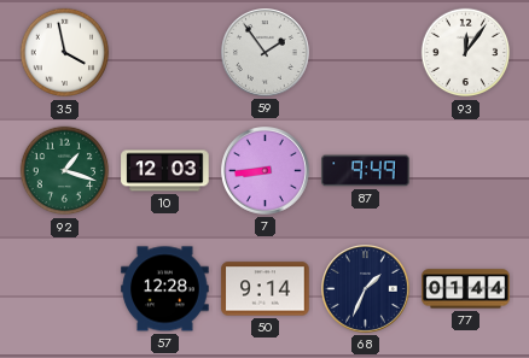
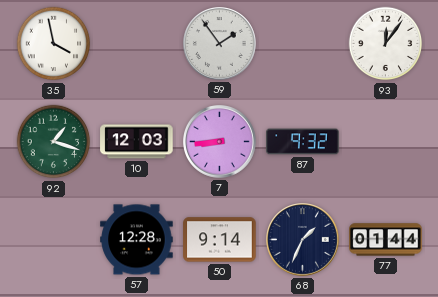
87: 9:49 -> 9:32
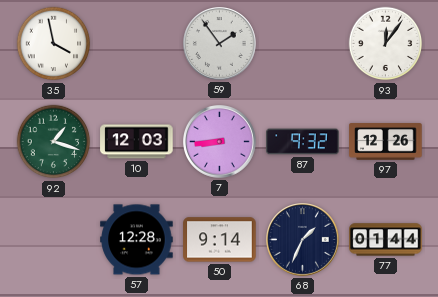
97: none -> 12:26
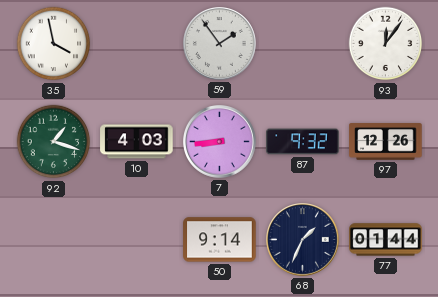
10: 12:03 -> 4:03
57: 12:28 -> none
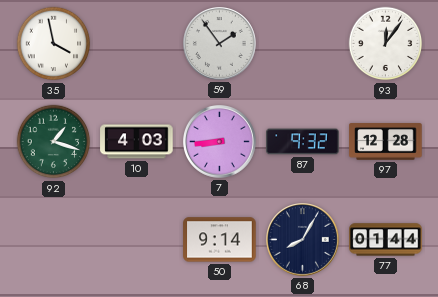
97: 12:26 -> 12:28
68: 1:34 -> 8:05
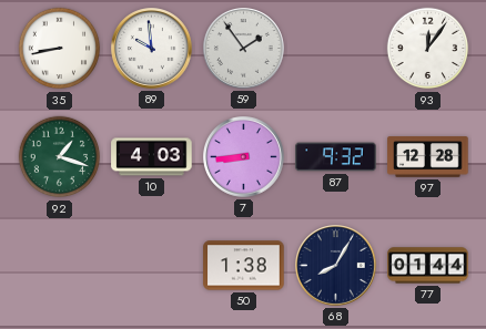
35: 3:58 -> 8:43
89: none -> 9:59
50: 9:14 -> 1:38
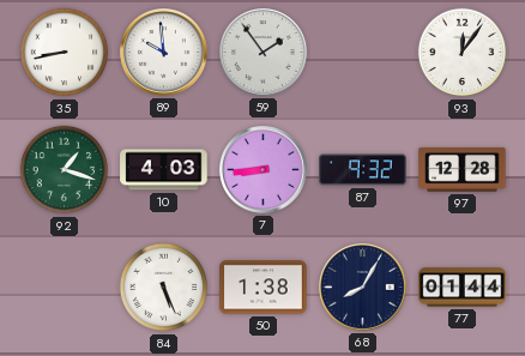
84: none -> 5:26
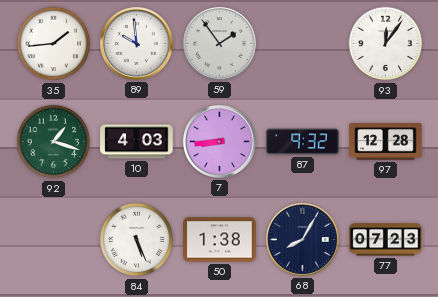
35: 8:43 -> 1:44
77: 01:44 -> 07:23
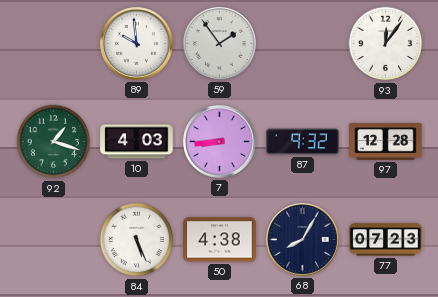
35: 1:44 -> none
50: 1:38 -> 4:38
